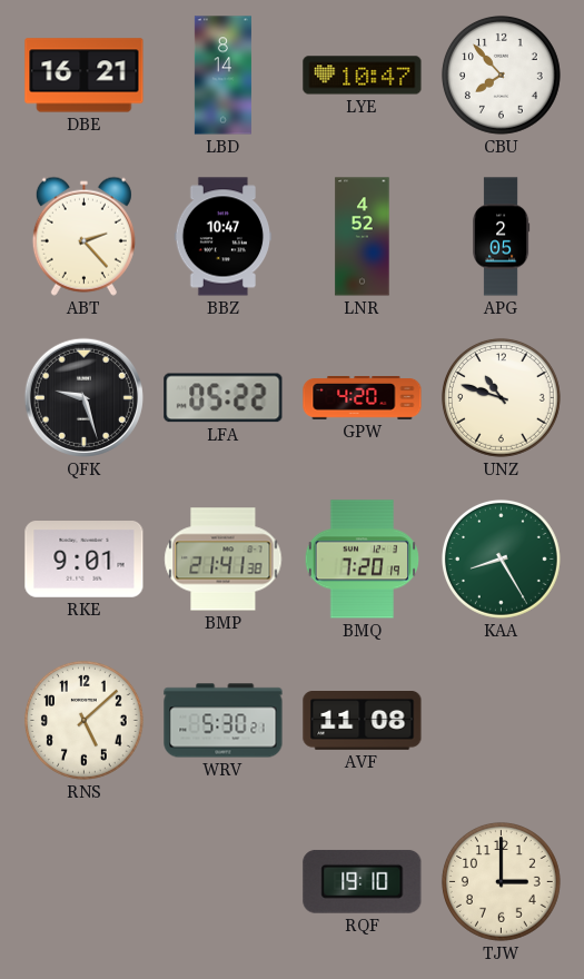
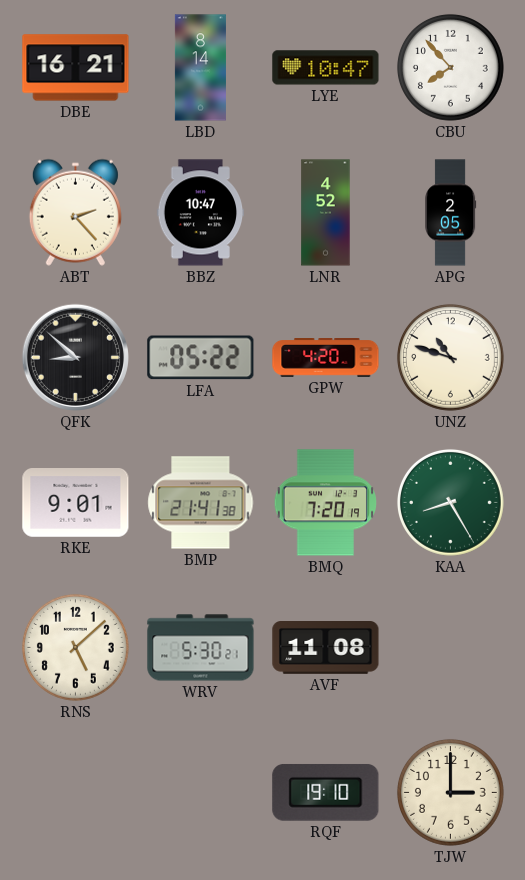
QFK: 9:27 -> 8:52
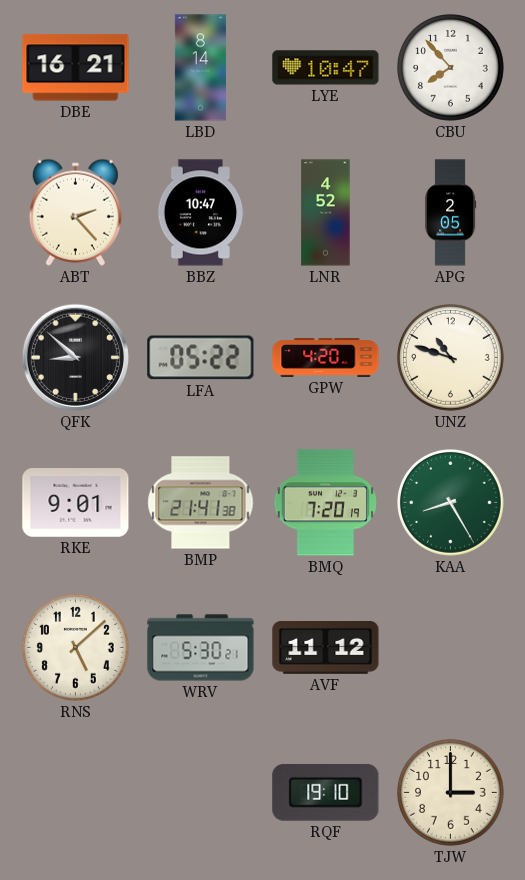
AVF: 11:08 -> 11:12
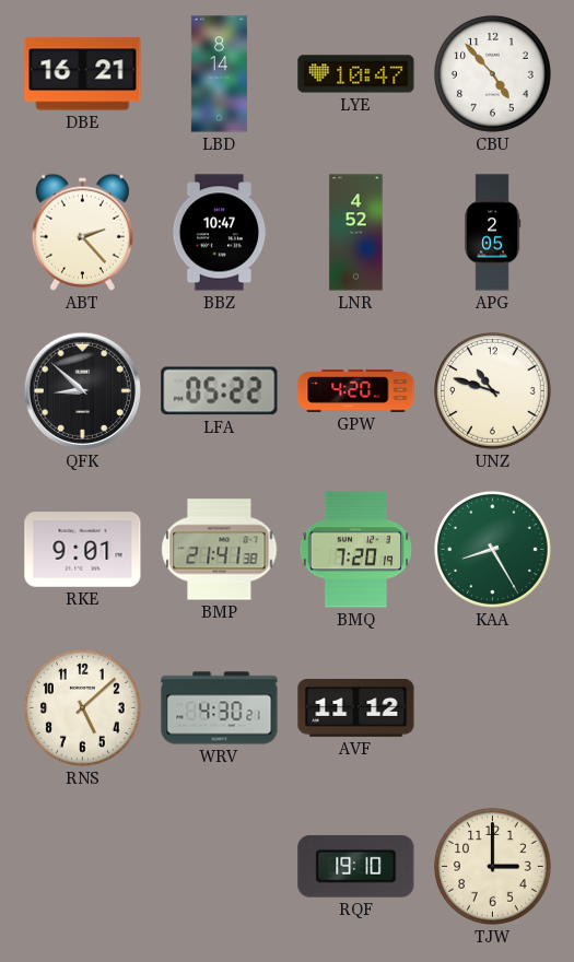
CBU: 7:53 -> 4:53
WRV: 5:30 -> 4:30
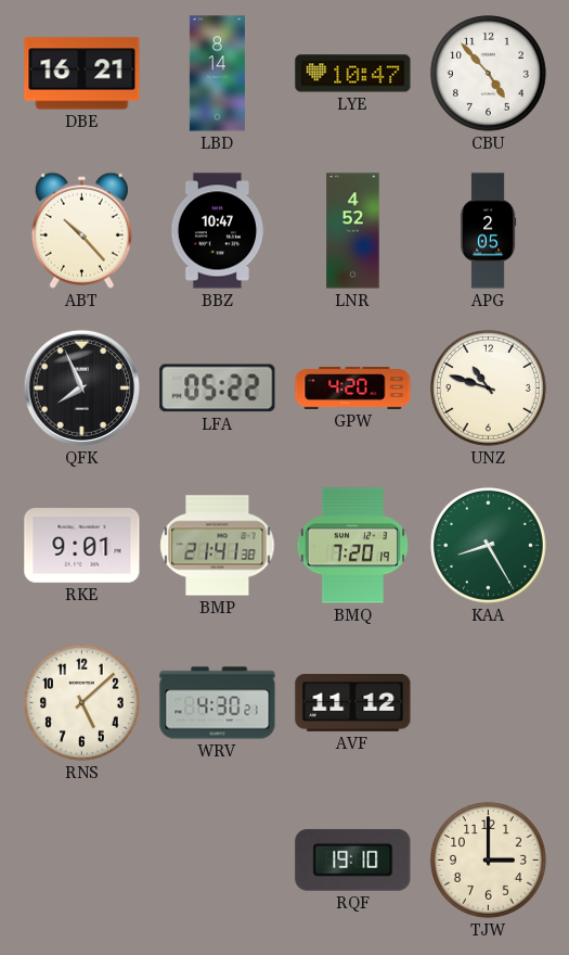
ABT: 2:23 -> 10:23
QFK: 8:52 -> 7:56
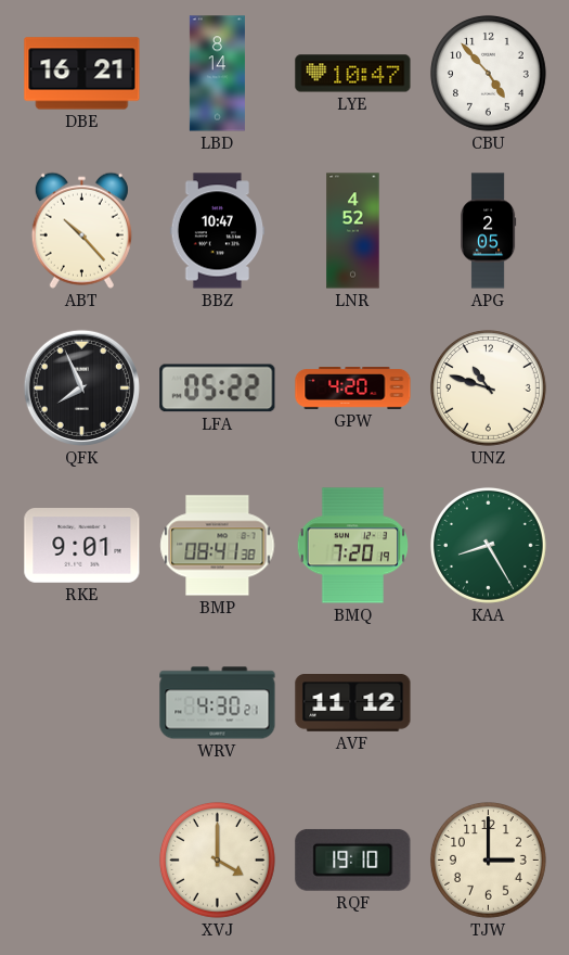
BMP: 21:41 -> 08:41
RNS: 5:08 -> none
XVJ: none -> 4:00
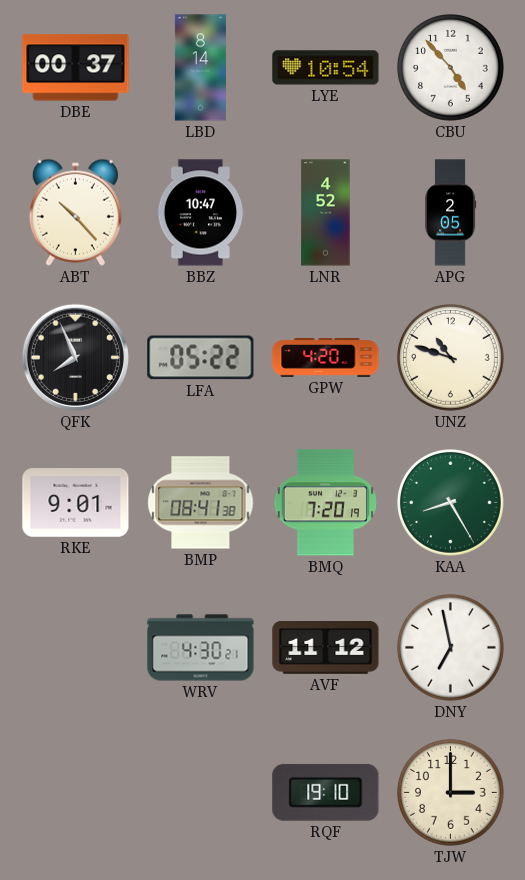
DBE: 16:21 -> 00:37
LYE: 10:47 -> 10:54
DNY: none -> 6:58
XVJ: 4:00 -> none
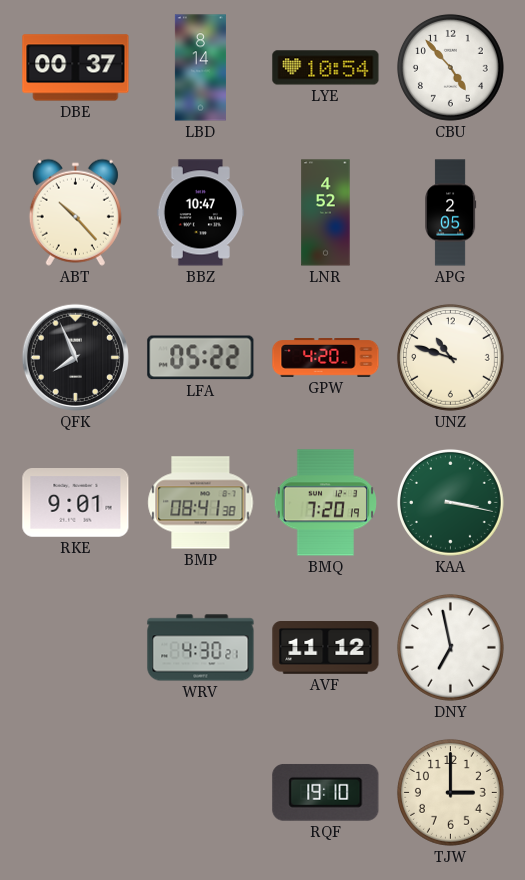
KAA: 8:25 -> 3:17
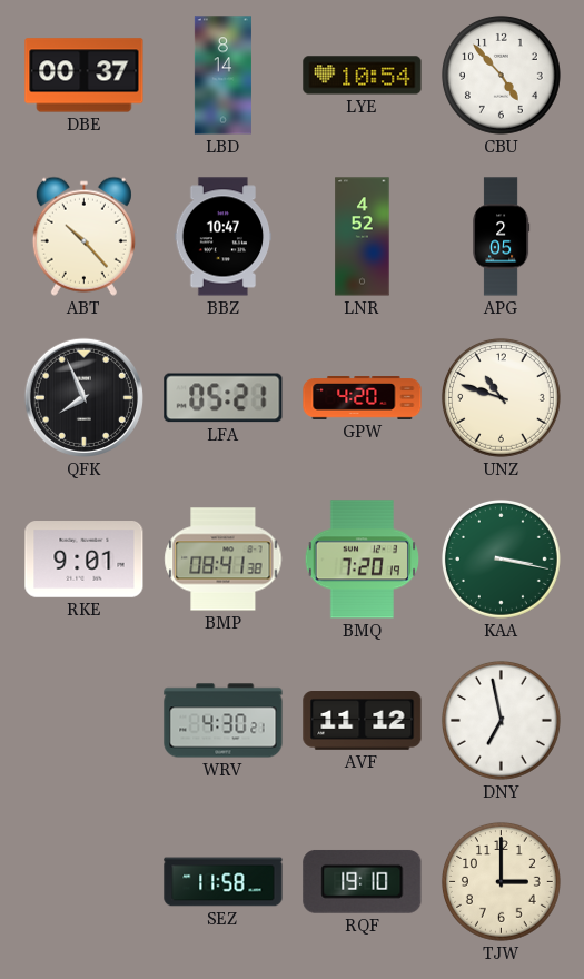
LFA: 05:22 -> 05:21
SEZ: none -> 11:58
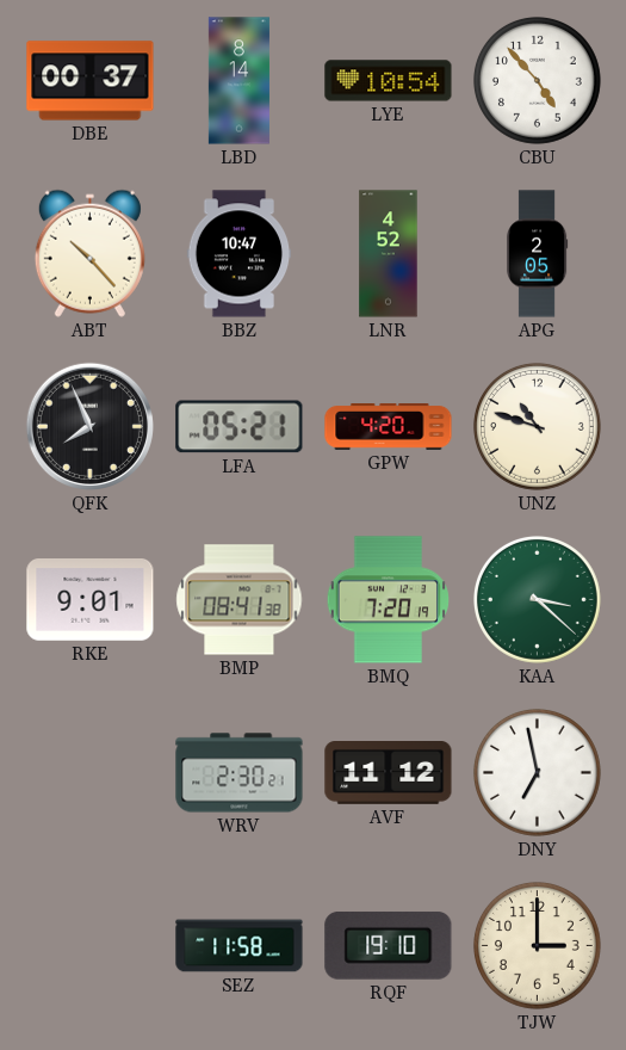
KAA: 3:17 -> 3:22
WRV: 4:30 -> 2:30
